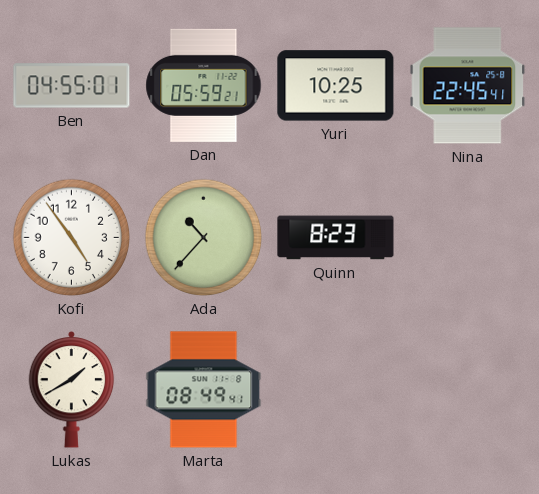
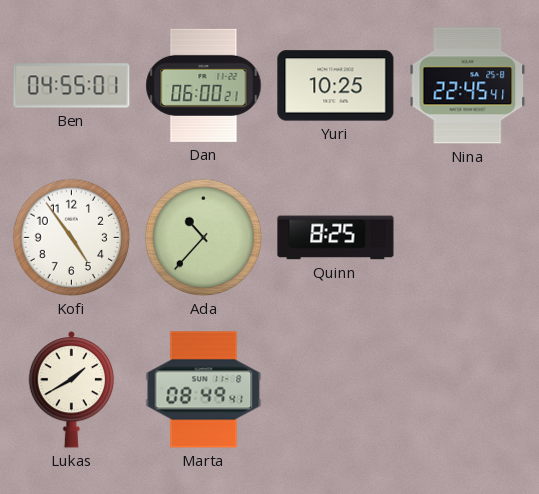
Dan: 05:59 -> 06:00
Quinn: 8:23 -> 8:25
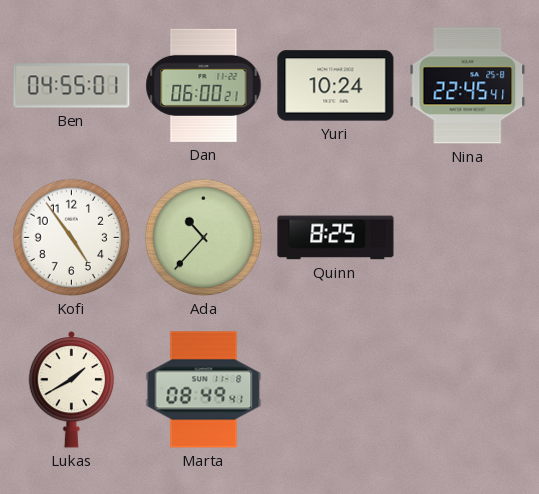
Yuri: 10:25 -> 10:24
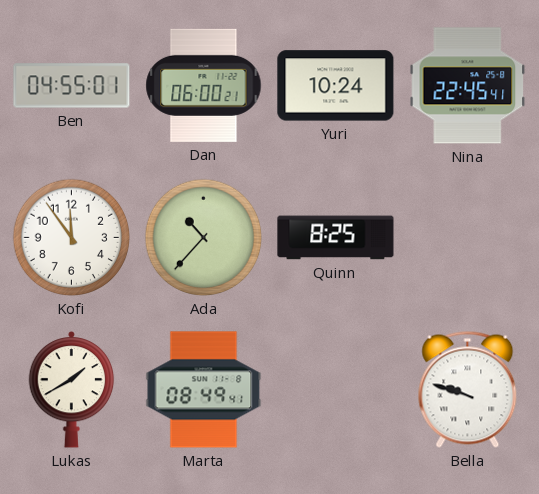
Kofi: 4:54 -> 11:54
Bella: none -> 9:48
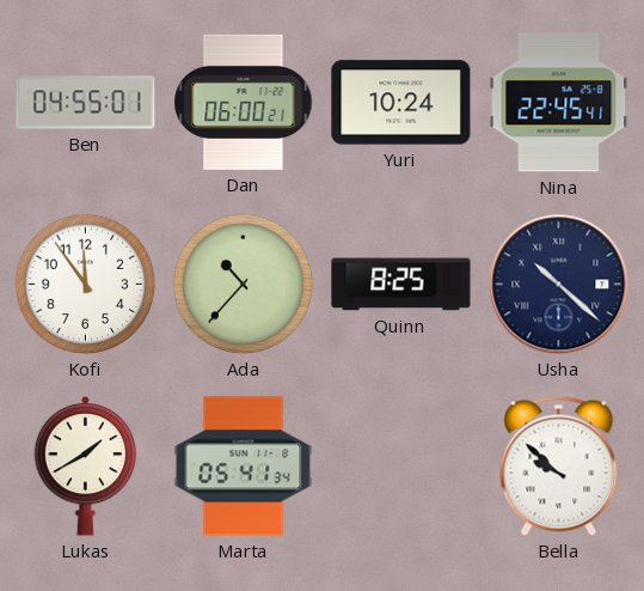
Usha: none -> 10:22
Marta: 08:49 -> 05:41
Bella: 9:48 -> 9:52
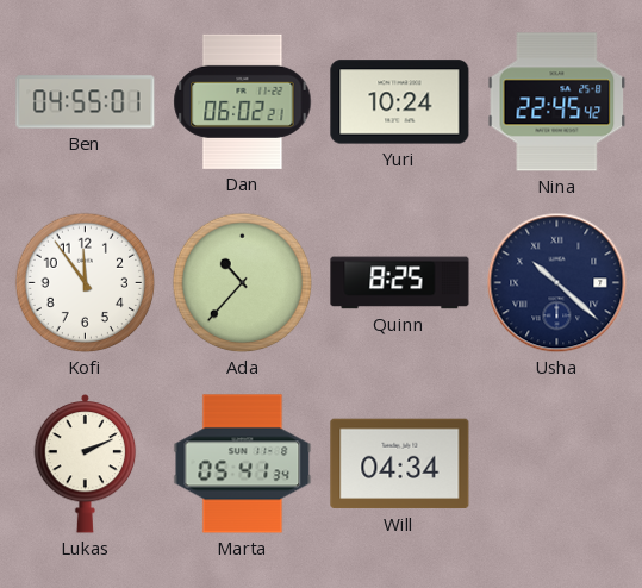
Dan: 06:00 -> 06:02
Nina: 22:45:41 -> 22:45:42
Lukas: 1:40 -> 2:11
Will: none -> 04:34
Bella: 9:52 -> none
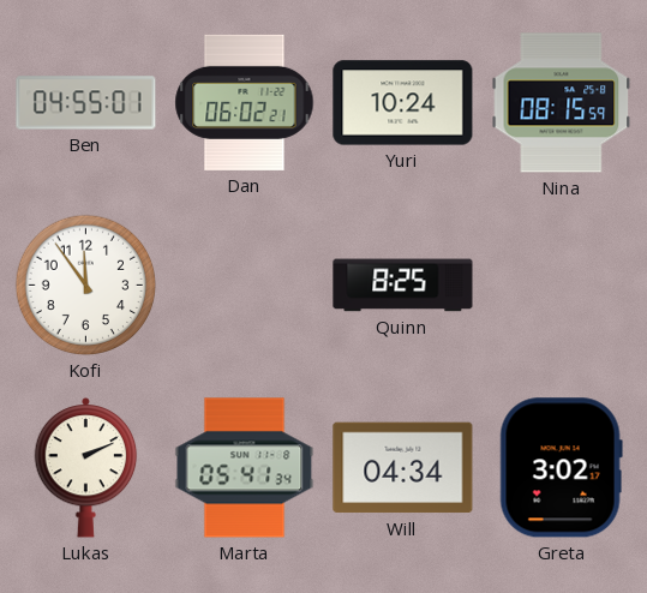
Nina: 22:45 -> 08:15
Ada: 10:37 -> none
Usha: 10:22 -> none
Greta: none -> 3:02
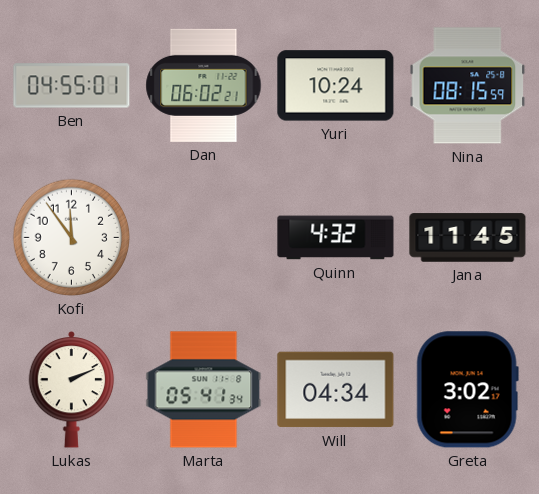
Quinn: 8:25 -> 4:32
Jana: none -> 11:45
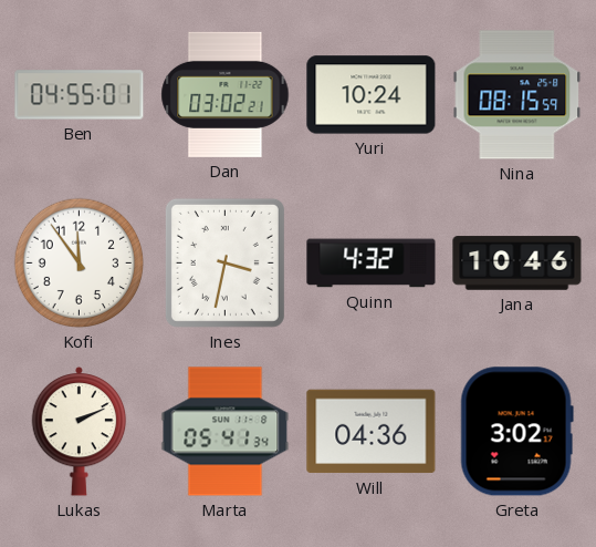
Dan: 06:02 -> 03:02
Ines: none -> 3:32
Jana: 11:45 -> 10:46
Will: 04:34 -> 04:36
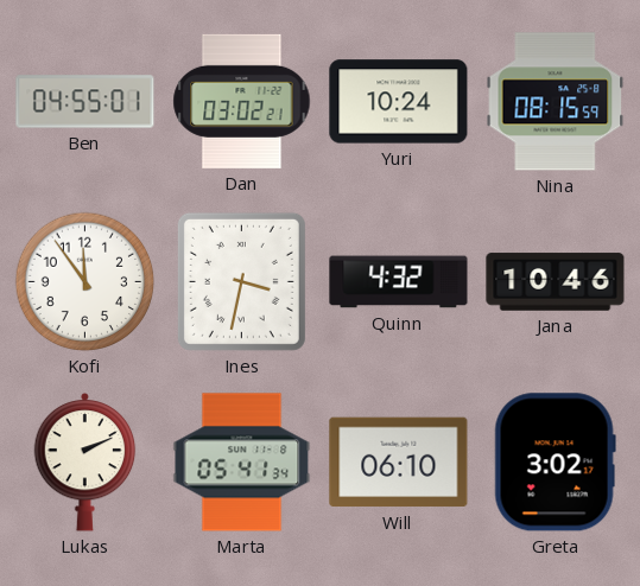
Will: 04:36 -> 06:10
